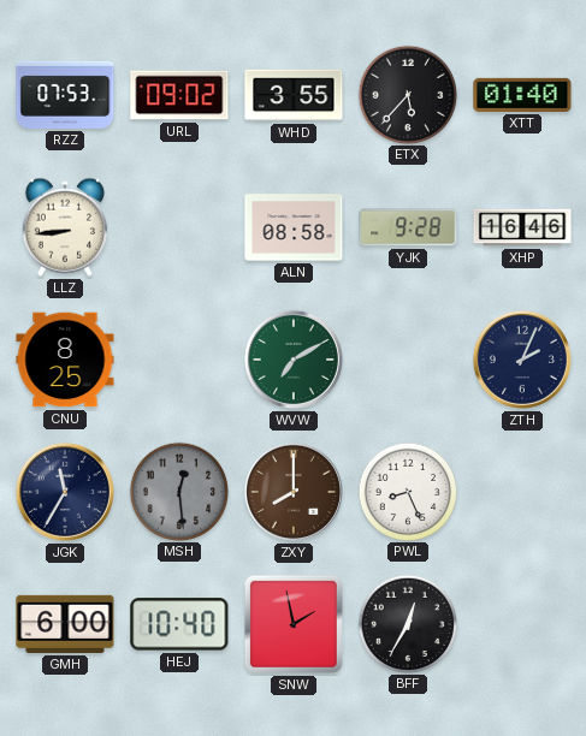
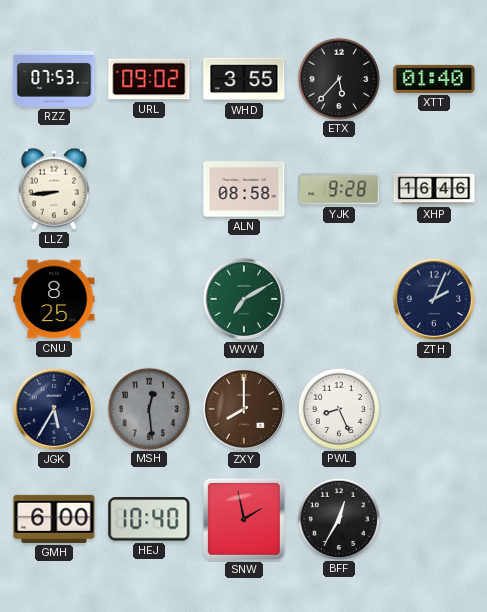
JGK: 11:35 -> 5:35
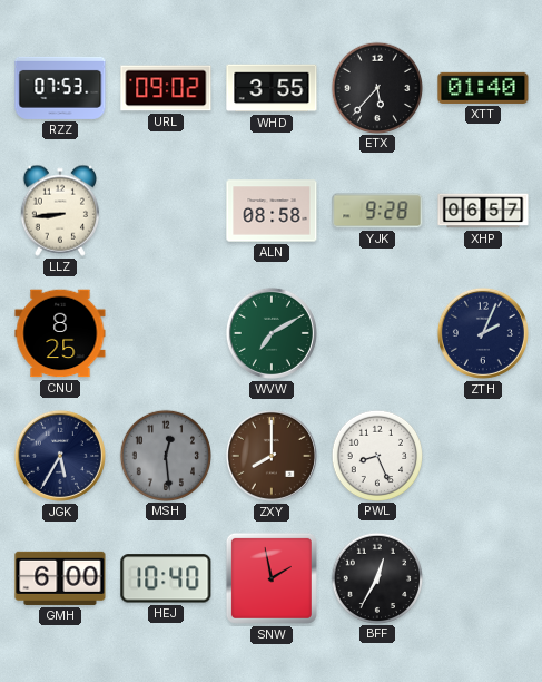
XHP: 16:46 -> 06:57
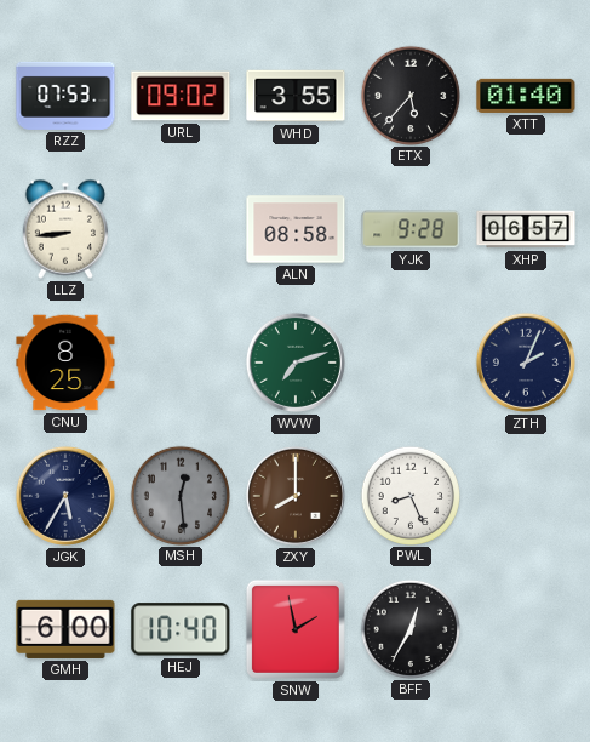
WVW: 7:10 -> 7:12
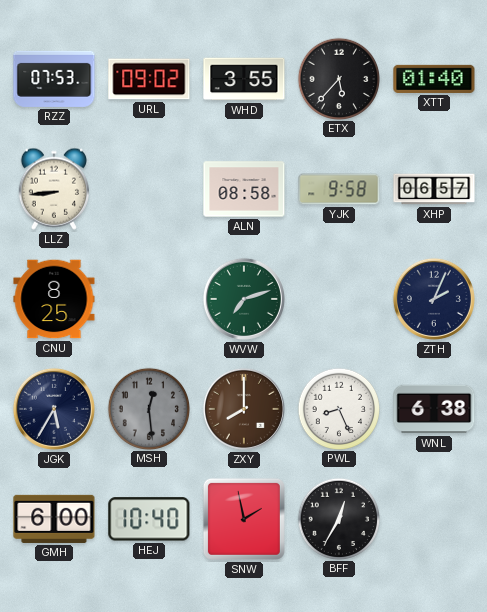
YJK: 9:28 -> 9:58
WNL: none -> 6:38
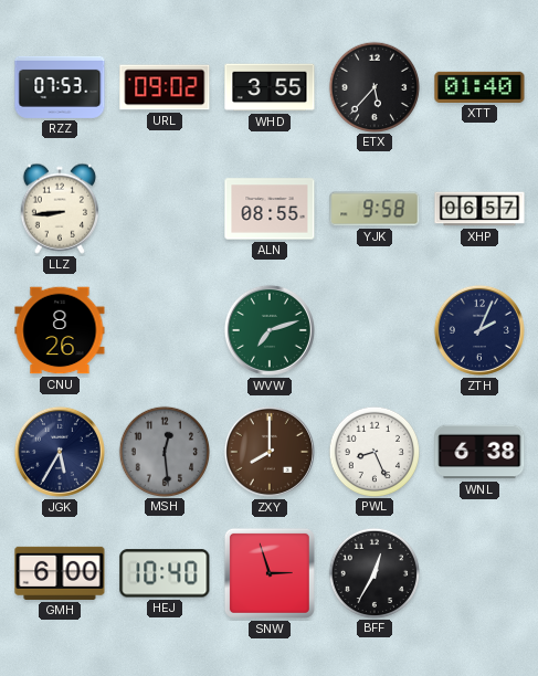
ALN: 08:58 -> 08:55
CNU: 8:25 -> 8:26
SNW: 1:58 -> 2:57
